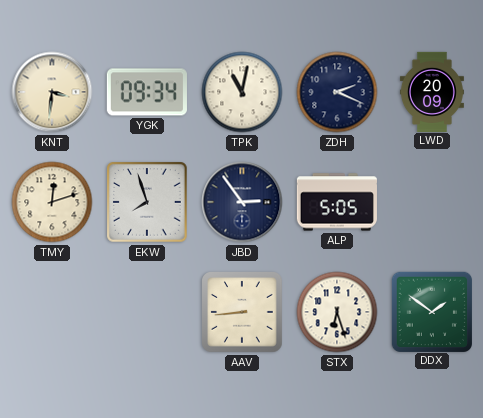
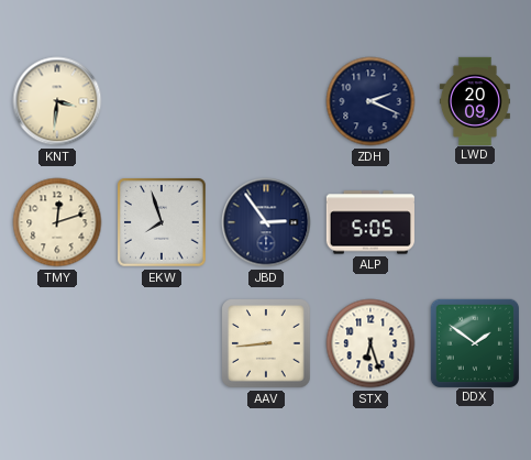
YGK: 09:34 -> none
TPK: 11:02 -> none
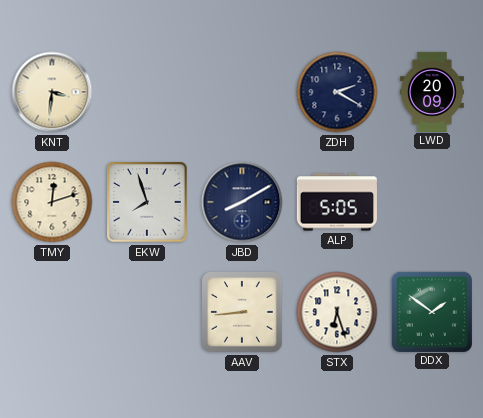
ZDH: 2:19 -> 2:20
JBD: 2:54 -> 8:10
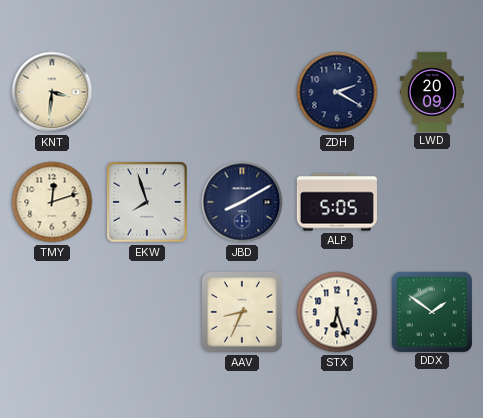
AAV: 8:44 -> 8:34
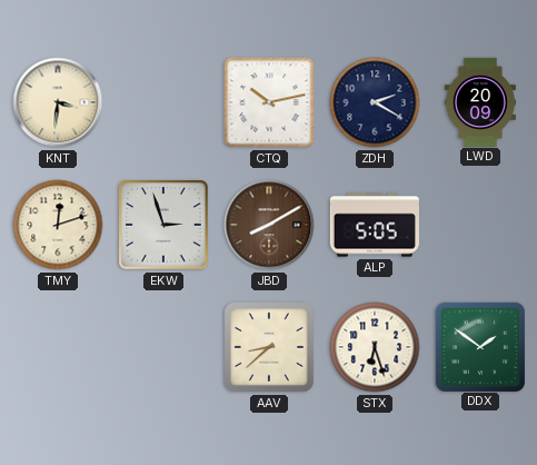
CTQ: none -> 10:13
EKW: 7:57 -> 2:57
JBD dial: navy -> brown
AAV: 8:34 -> 8:38
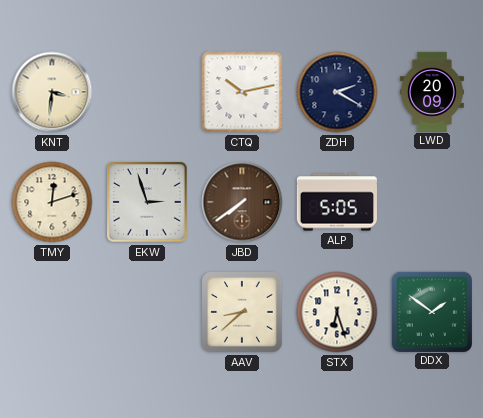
JBD: 8:10 -> 7:39
